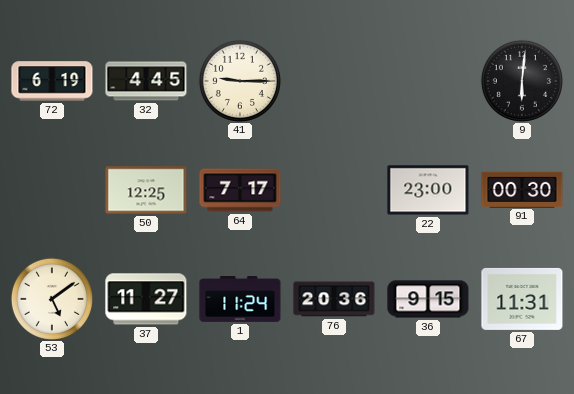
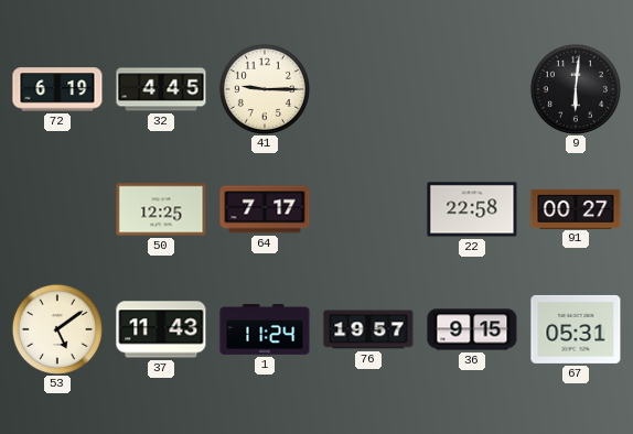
22: 23:00 -> 22:58
91: 00:30 -> 00:27
37: 11:27 -> 11:43
76: 20:36 -> 19:57
67: 11:31 -> 05:31
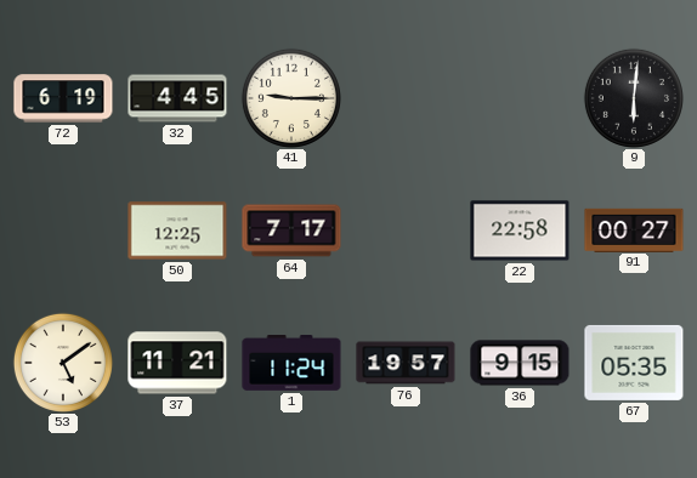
37: 11:43 -> 11:21
67: 05:31 -> 05:35
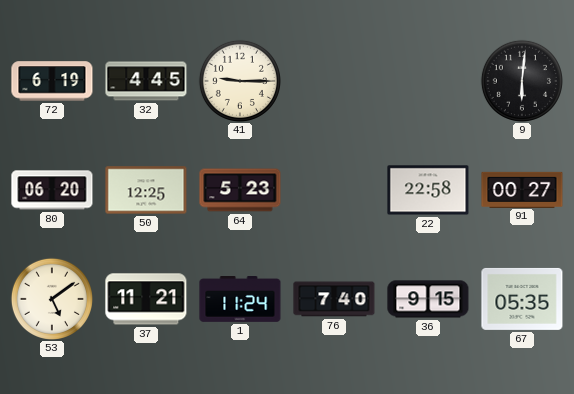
80: none -> 06:20
64: 7:17 -> 5:23
76: 19:57 -> 7:40
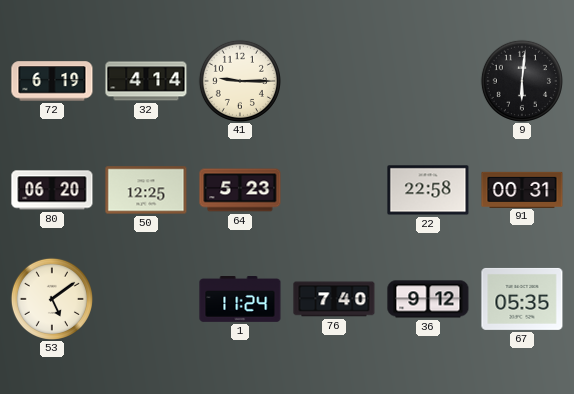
32: 4:45 -> 4:14
91: 00:27 -> 00:31
37: 11:21 -> none
36: 9:15 -> 9:12
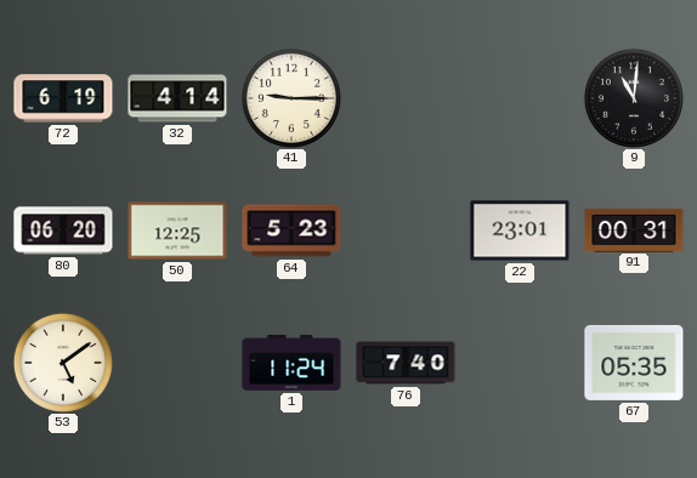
9: 6:01 -> 11:01
22: 22:58 -> 23:01
36: 9:12 -> none
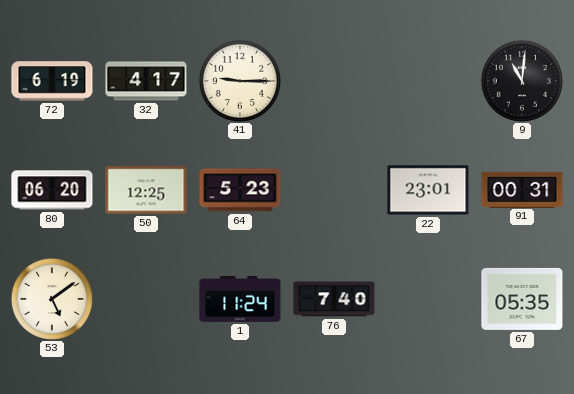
32: 4:14 -> 4:17
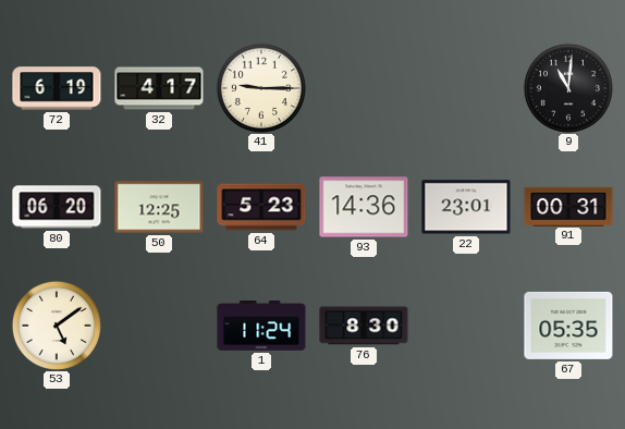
93: none -> 14:36
76: 7:40 -> 8:30
